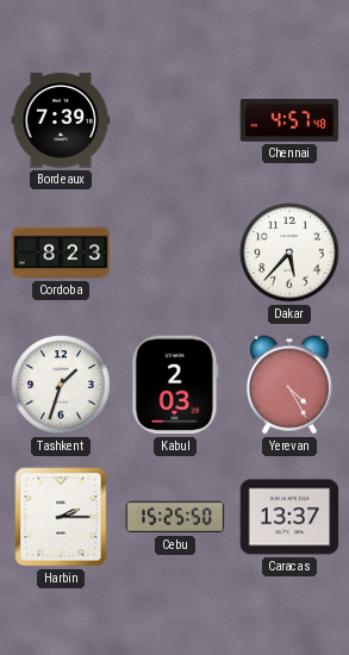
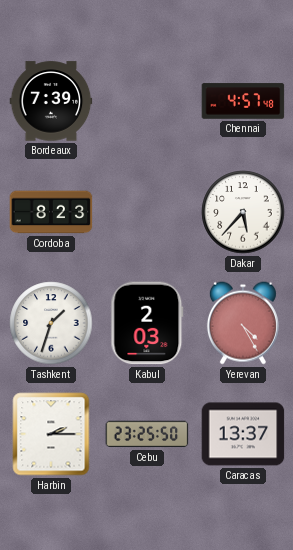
Cebu: 15:25 -> 23:25
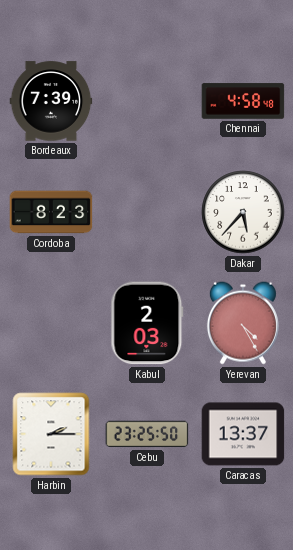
Chennai: 4:57 -> 4:58
Tashkent: 1:33 -> none
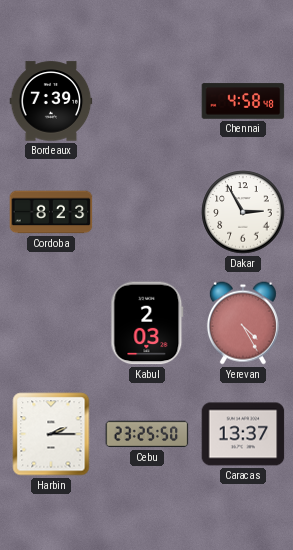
Dakar: 5:37 -> 2:55
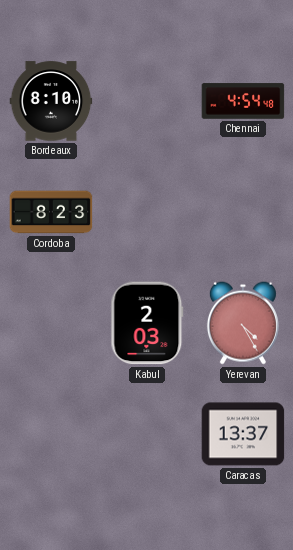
Bordeaux: 7:39 -> 8:10
Chennai: 4:58 -> 4:54
Dakar: 2:55 -> none
Harbin: 2:15 -> none
Cebu: 23:25 -> none
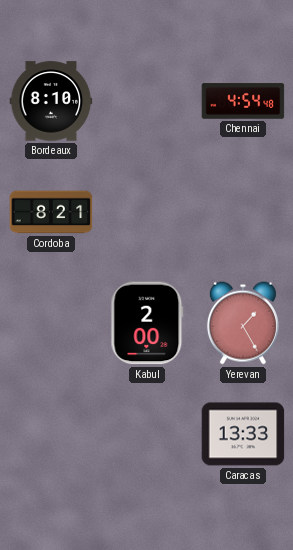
Cordoba: 8:23 -> 8:21
Kabul: 2:03 -> 2:00
Yerevan: 4:25 -> 1:25
Caracas: 13:37 -> 13:33
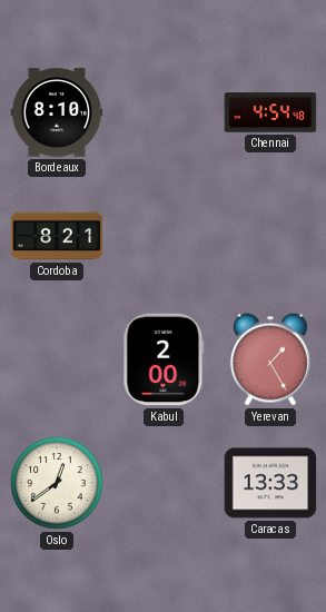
Oslo: none -> 12:39
